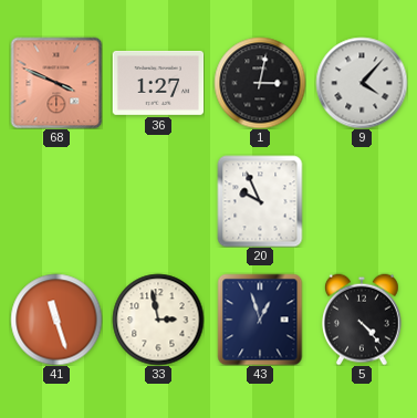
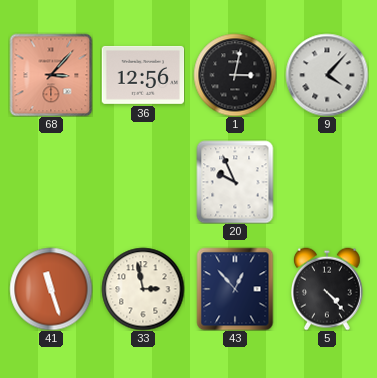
68: 3:49 -> 3:07
36: 1:27 -> 12:56
43: 12:57 -> 12:53
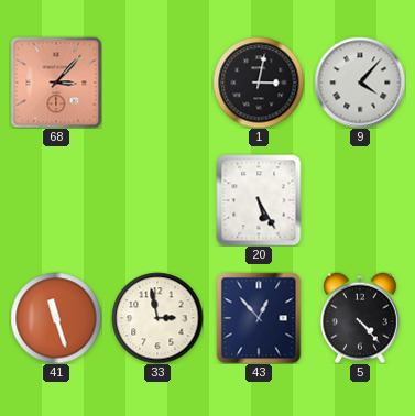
36: 12:56 -> none
20: 9:56 -> 5:25
